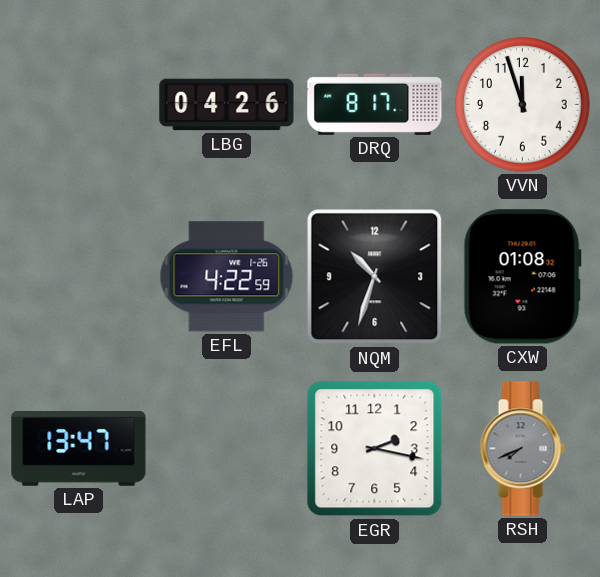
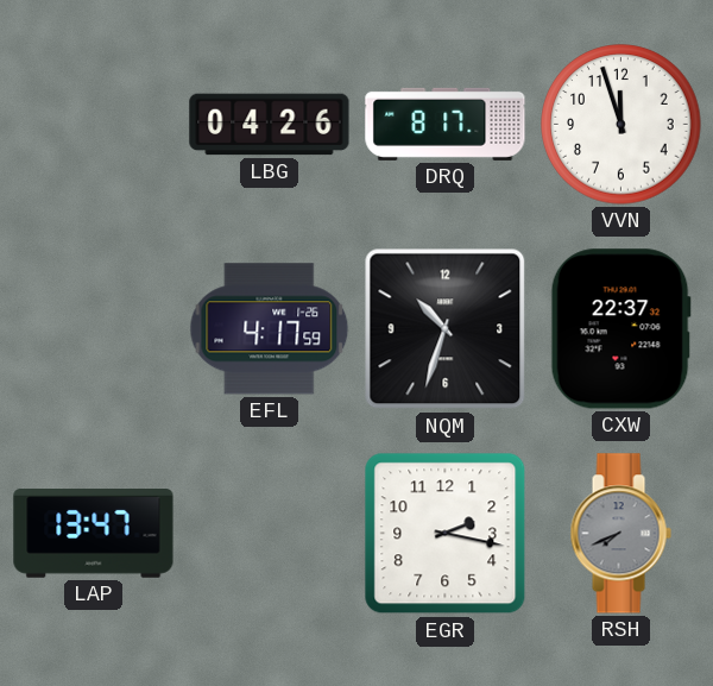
EFL: 4:22 -> 4:17
CXW: 01:08 -> 22:37
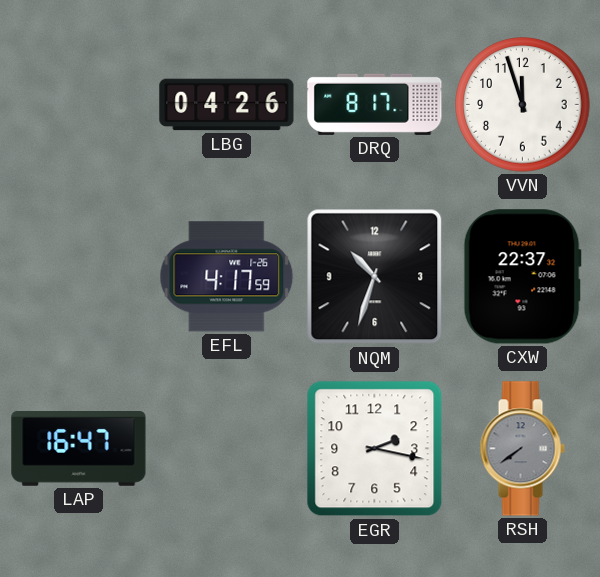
LAP: 13:47 -> 16:47
RSH: 7:41 -> 7:39
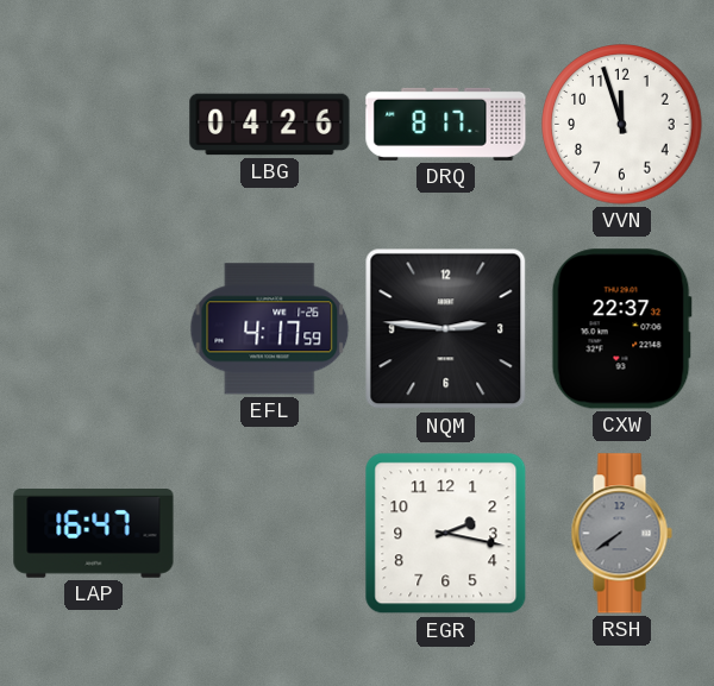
NQM: 10:33 -> 2:46
